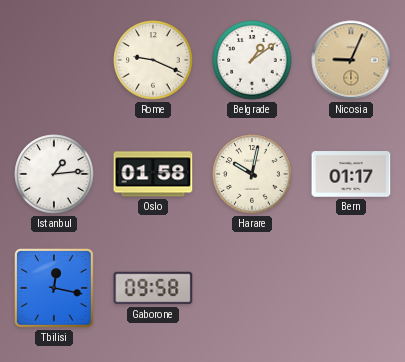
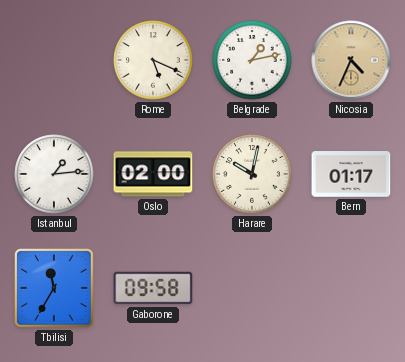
Rome: 9:19 -> 5:19
Belgrade: 1:09 -> 1:13
Nicosia: 9:04 -> 4:34
Oslo: 01:58 -> 02:00
Tbilisi: 12:17 -> 11:35
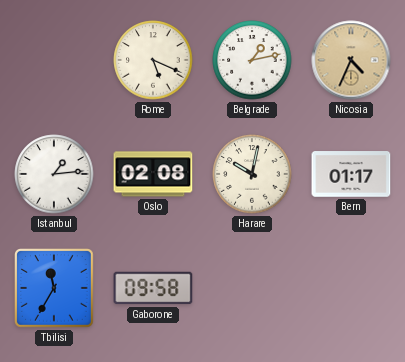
Oslo: 02:00 -> 02:08
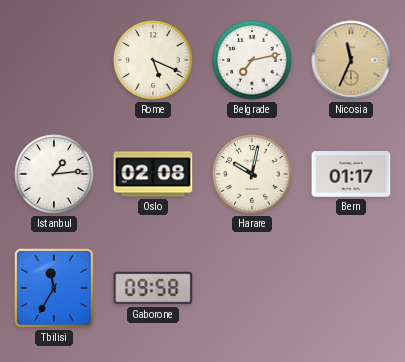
Belgrade: 1:13 -> 7:13
Nicosia: 4:34 -> 11:34
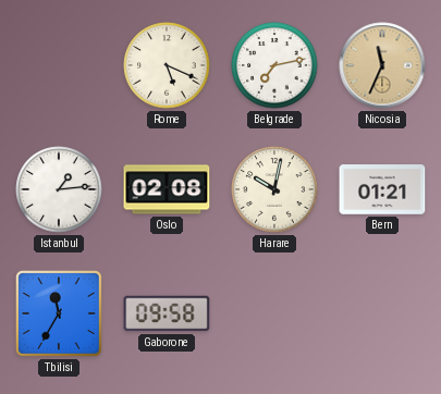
Bern: 01:17 -> 01:21
